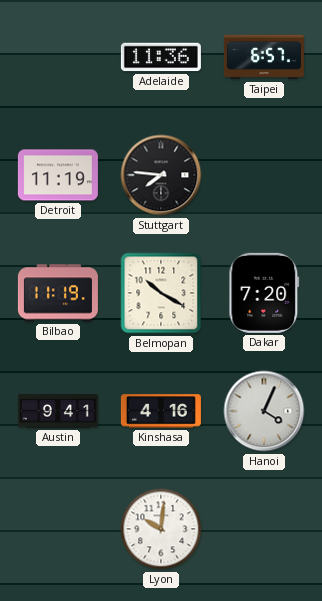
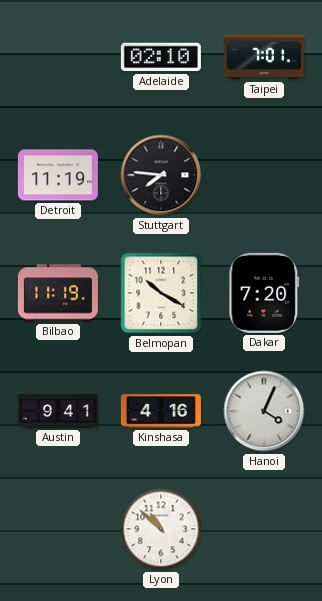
Adelaide: 11:36 -> 02:10
Taipei: 6:57 -> 7:01
Lyon: 10:01 -> 10:52
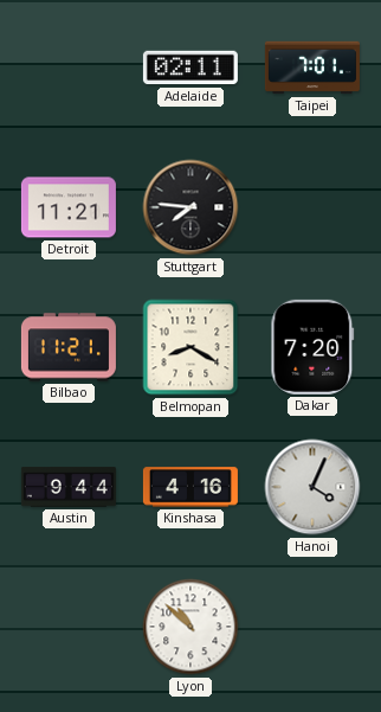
Adelaide: 02:10 -> 02:11
Detroit: 11:19 -> 11:21
Bilbao: 11:19 -> 11:21
Belmopan: 10:20 -> 8:20
Austin: 9:41 -> 9:44
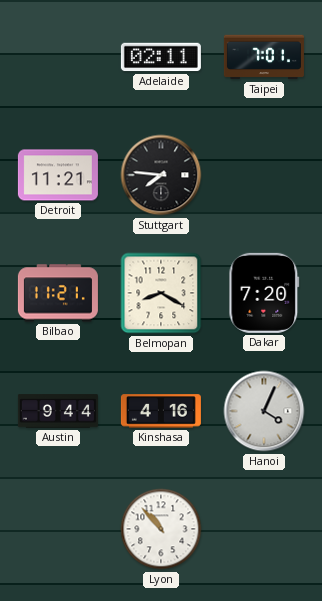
Lyon: 10:52 -> 10:53
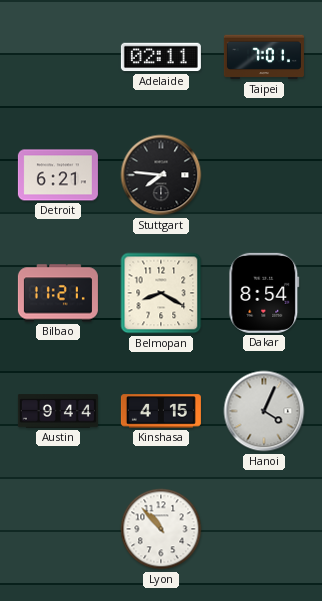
Detroit: 11:21 -> 6:21
Dakar: 7:20 -> 8:54
Kinshasa: 4:16 -> 4:15
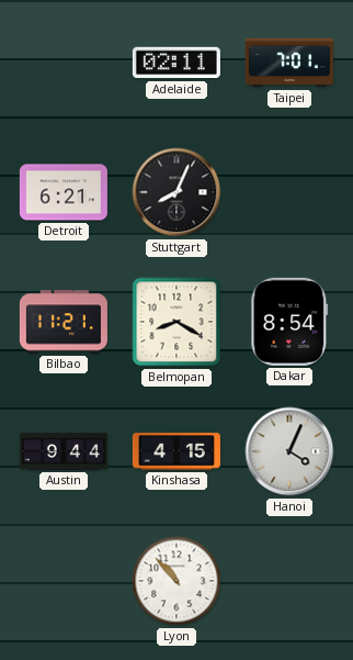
Stuttgart: 7:46 -> 8:04
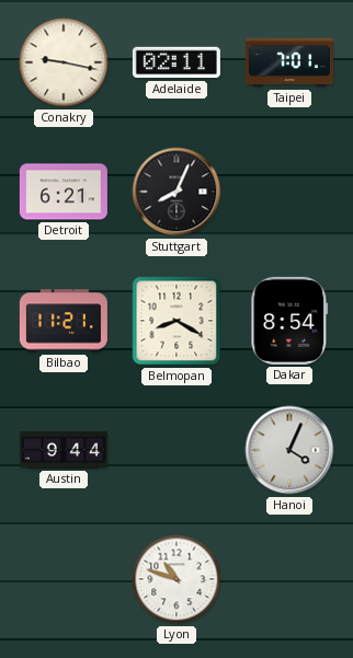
Conakry: none -> 9:17
Kinshasa: 4:15 -> none
Lyon: 10:53 -> 10:48
